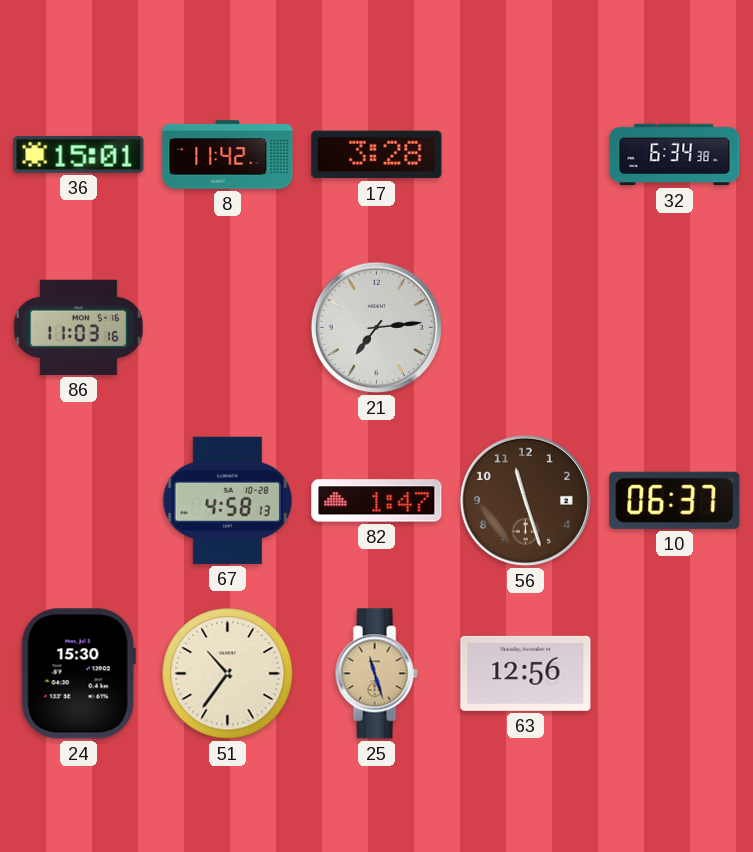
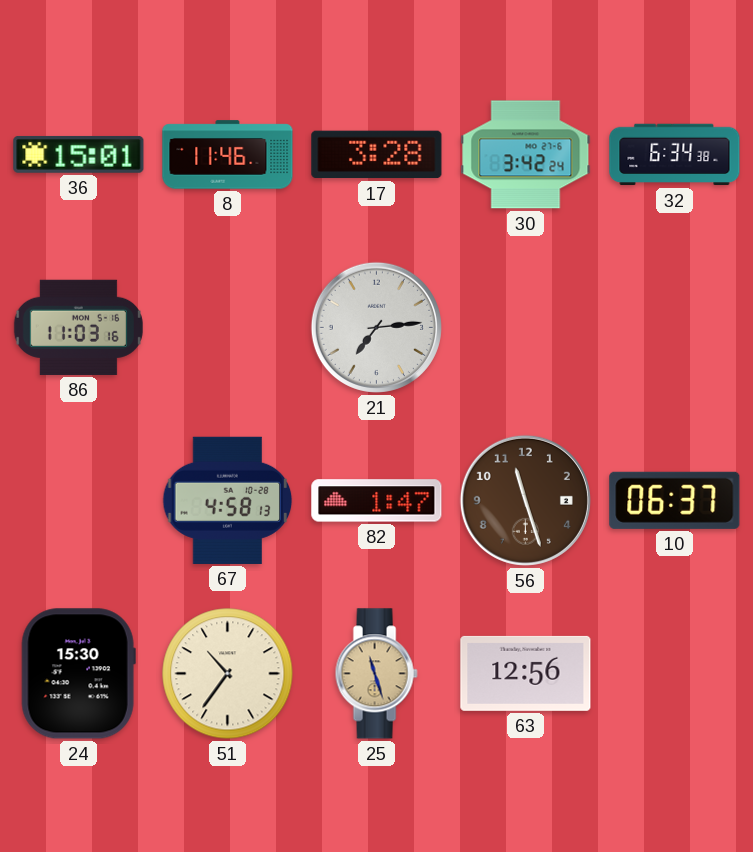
8: 11:42 -> 11:46
30: none -> 3:42
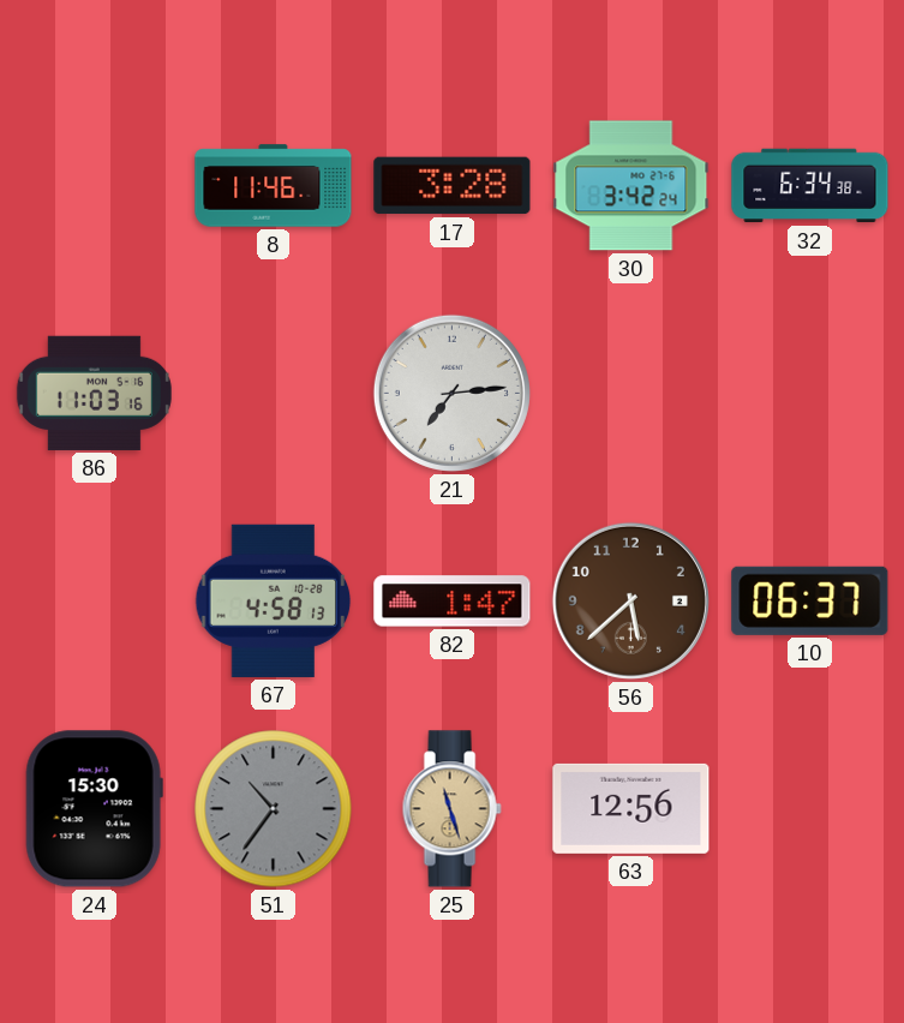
36: 15:01 -> none
56: 11:27 -> 5:38
51 dial: cream -> grey
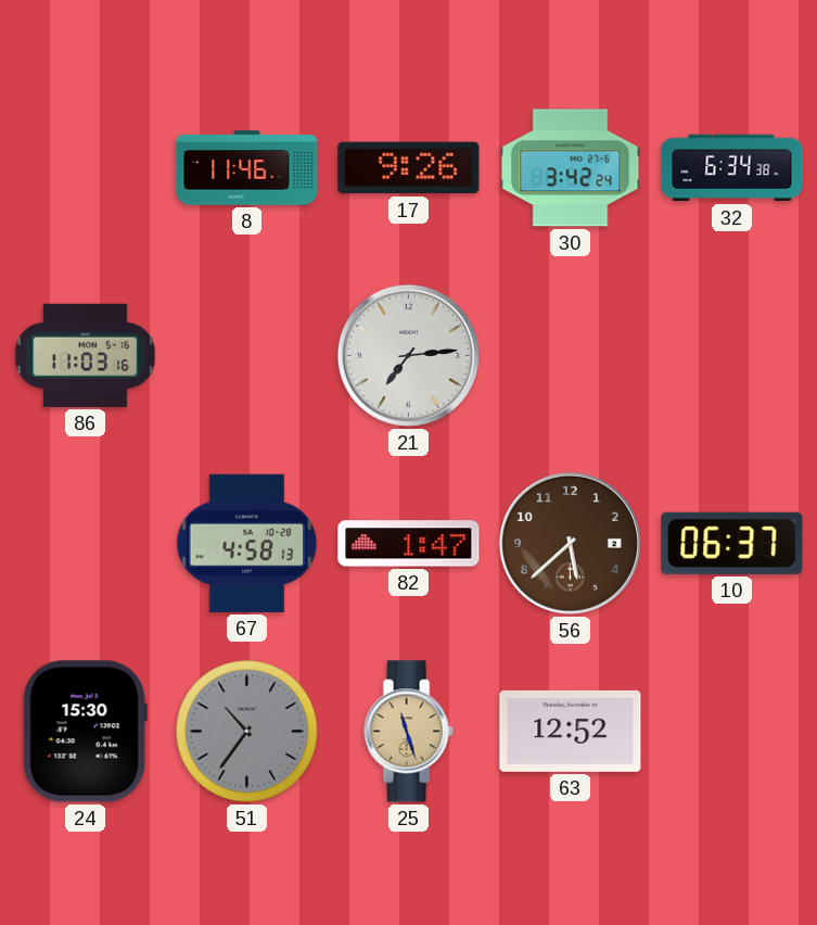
17: 3:28 -> 9:26
63: 12:56 -> 12:52
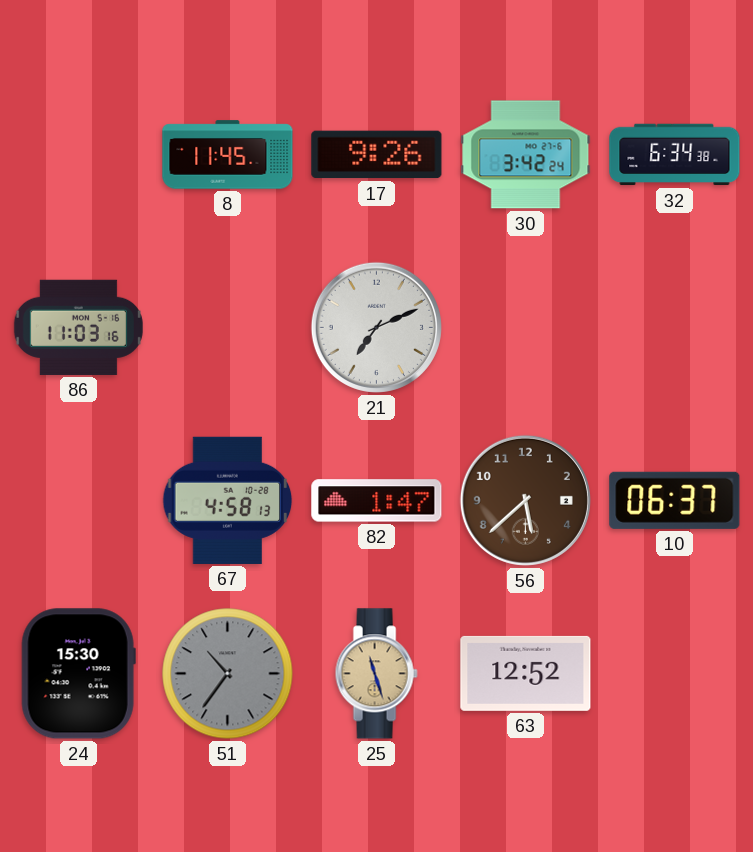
8: 11:46 -> 11:45
21: 7:14 -> 7:11
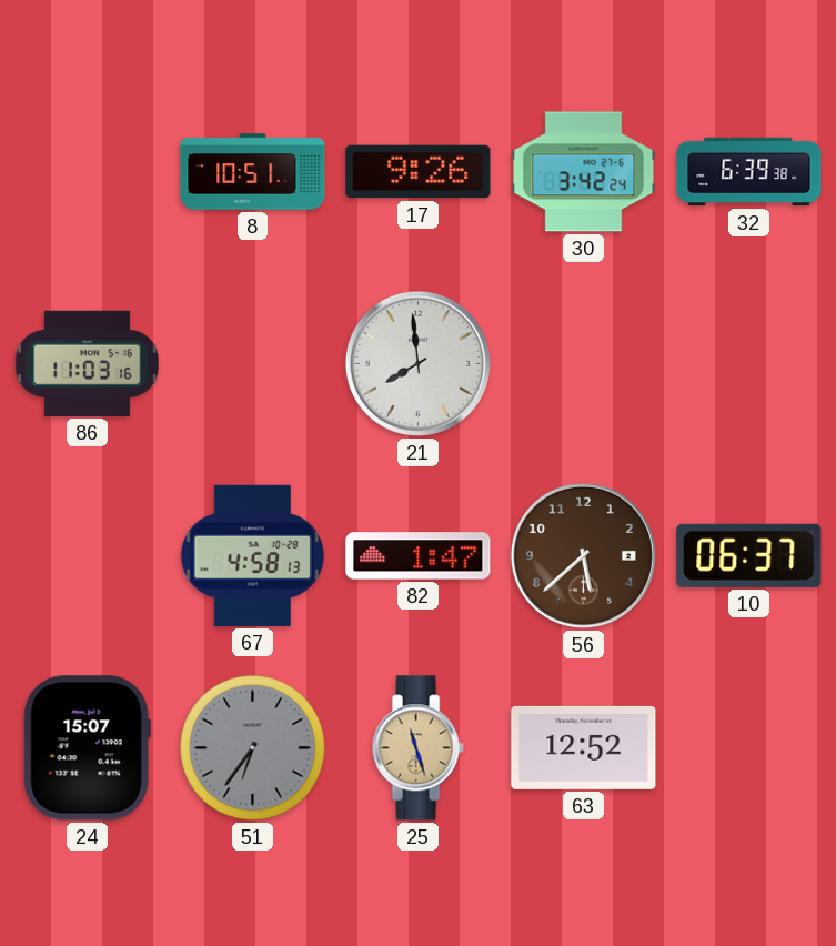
8: 11:45 -> 10:51
32: 6:34 -> 6:39
21: 7:11 -> 7:59
24: 15:30 -> 15:07
51: 10:36 -> 6:36
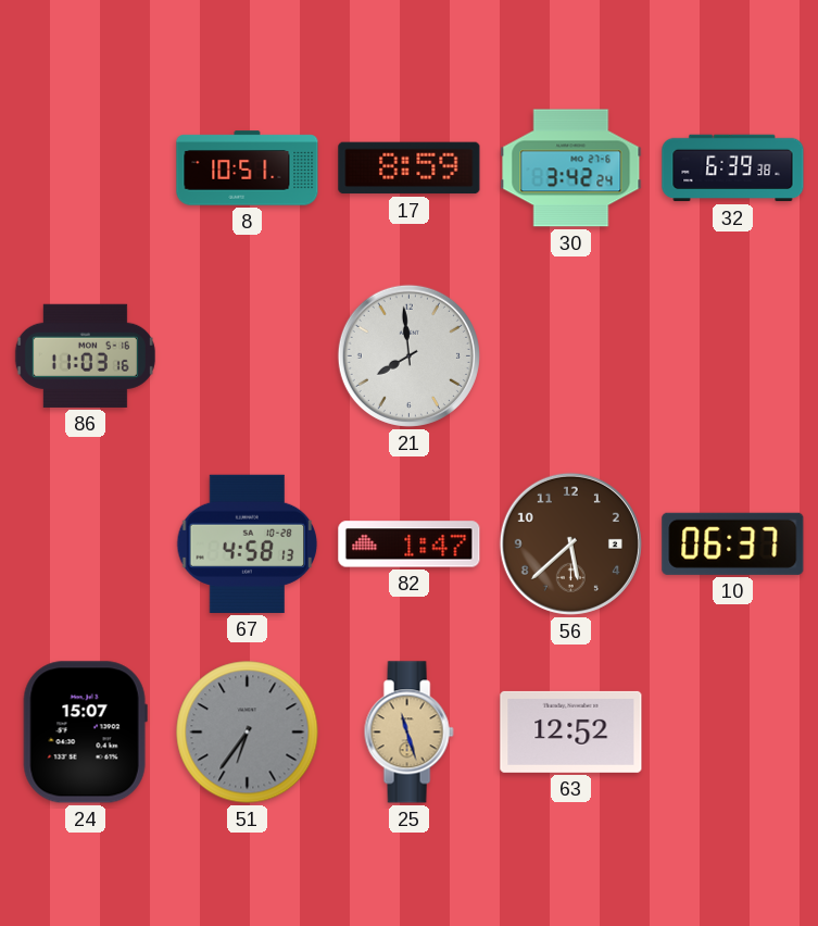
17: 9:26 -> 8:59
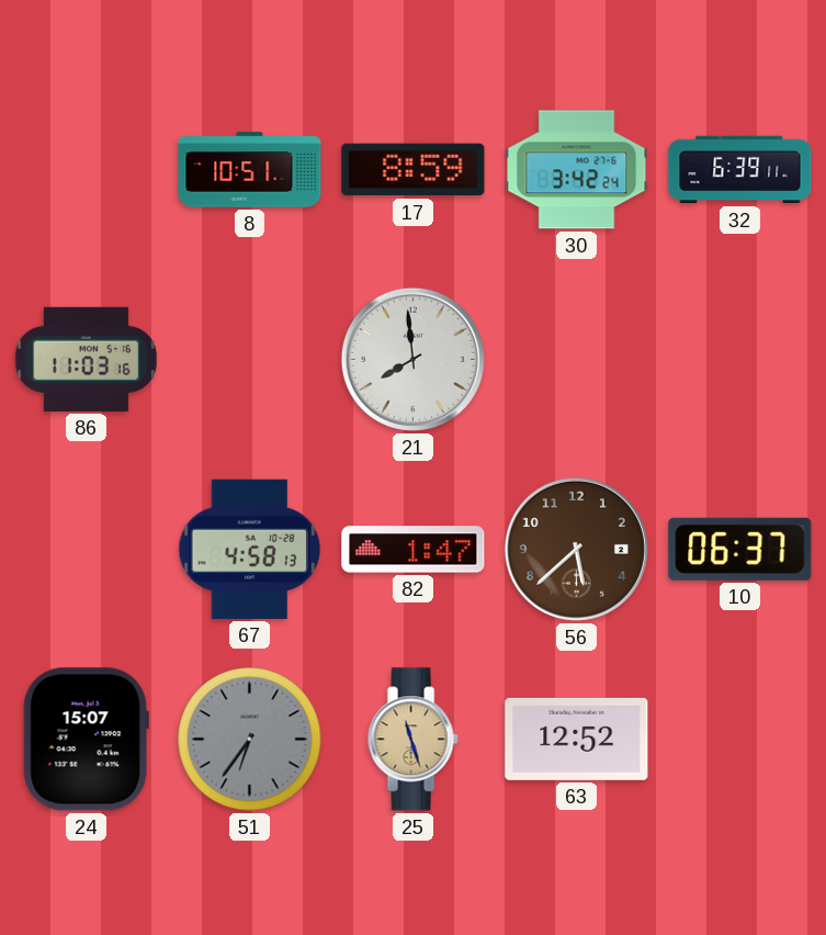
32: 6:39:38 -> 6:39:11
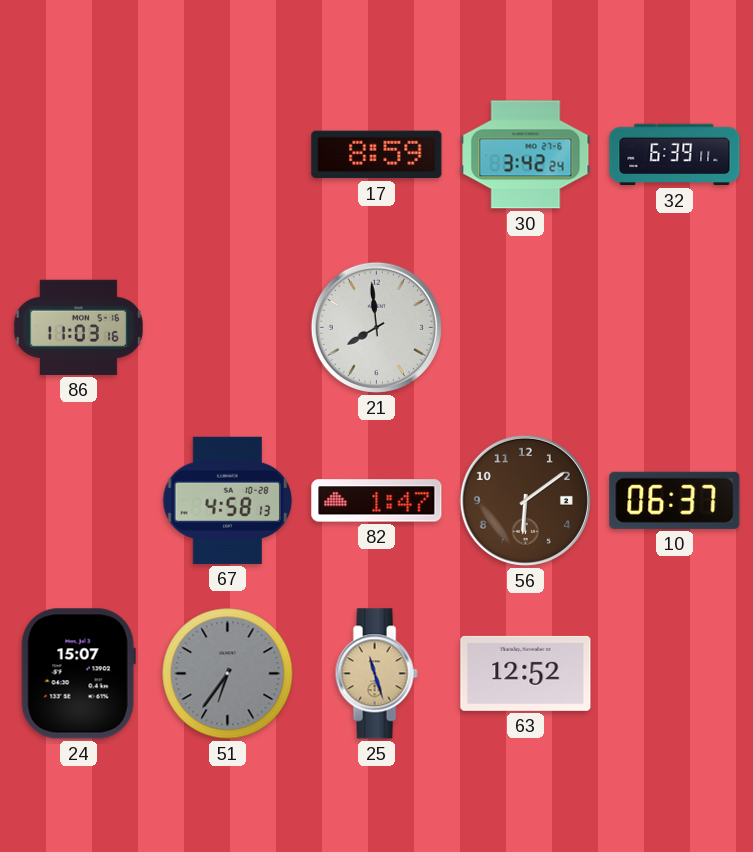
8: 10:51 -> none
56: 5:38 -> 6:09
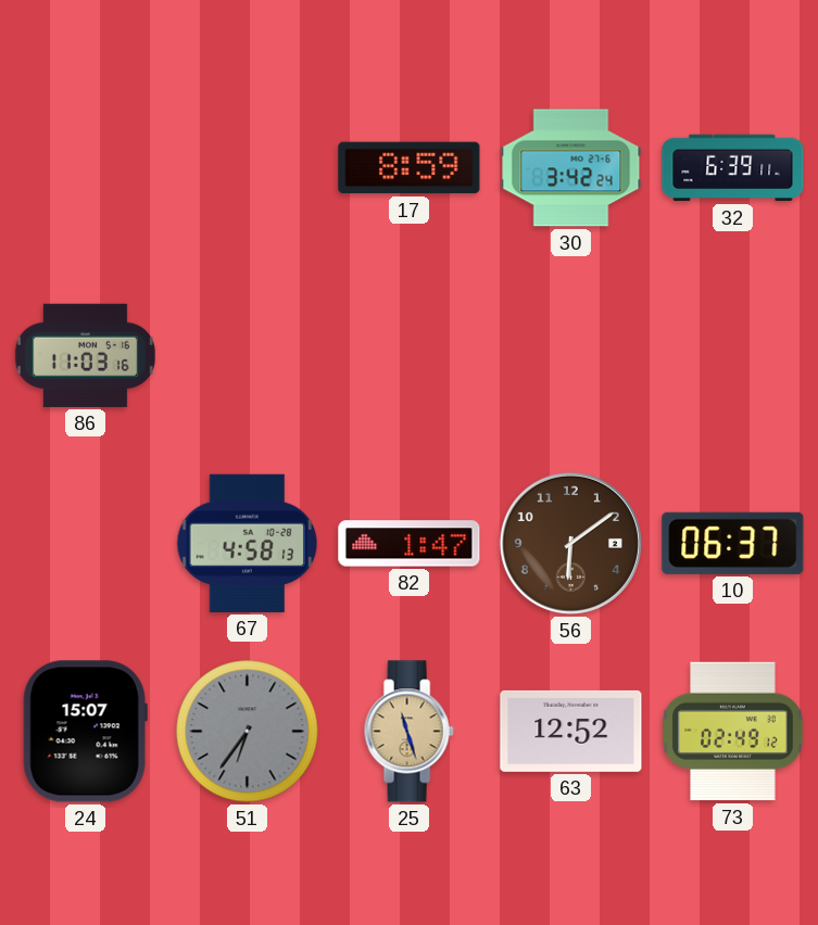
21: 7:59 -> none
73: none -> 02:49
